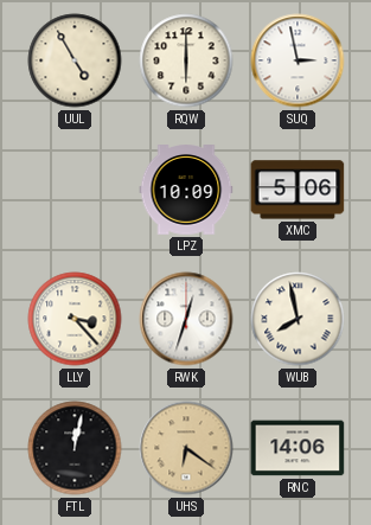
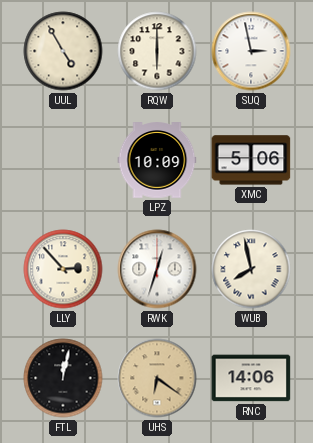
LLY: 3:23 -> 2:53
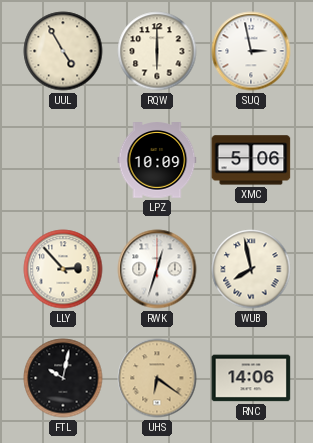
FTL: 12:02 -> 10:02
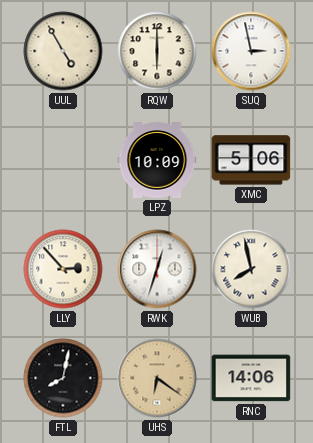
FTL: 10:02 -> 8:02
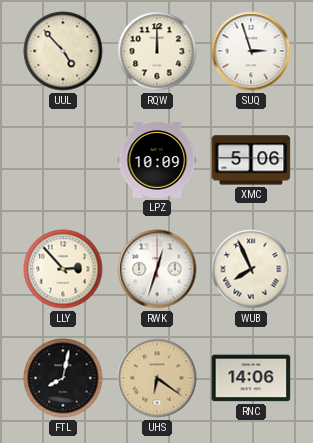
UUL: 4:55 -> 4:53
RQW: 6:00 -> 12:00
SUQ: 2:58 -> 2:57
WUB: 7:58 -> 7:56
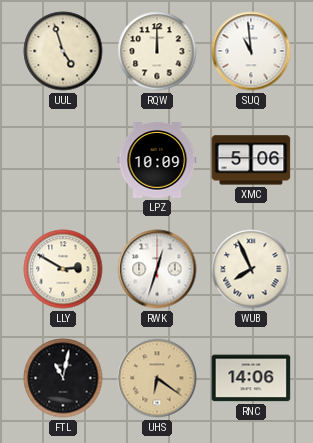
UUL: 4:53 -> 4:57
SUQ: 2:57 -> 10:59
LLY: 2:53 -> 2:50
FTL: 8:02 -> 11:02
